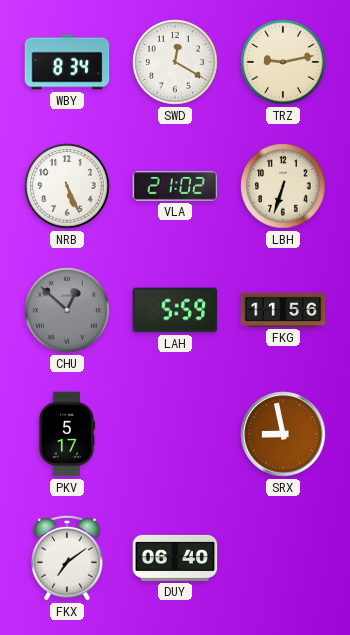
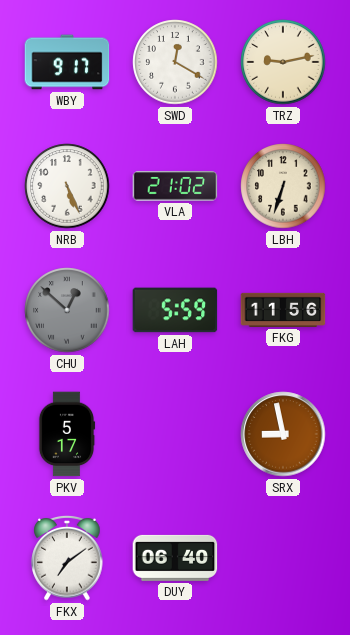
WBY: 8:34 -> 9:17
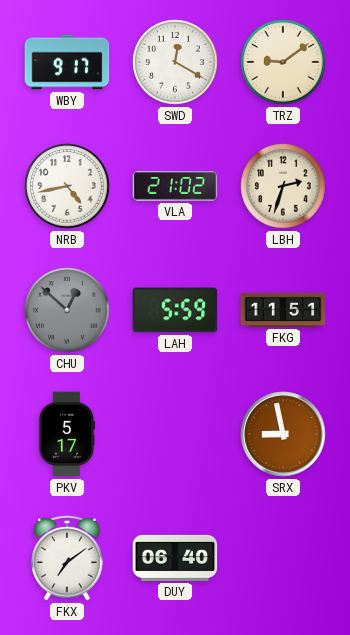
TRZ: 9:13 -> 9:09
NRB: 5:26 -> 4:43
LBH: 6:33 -> 2:33
FKG: 11:56 -> 11:51
